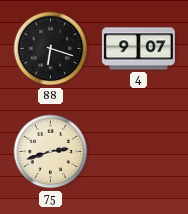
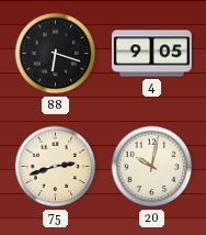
4: 9:07 -> 9:05
20: none -> 10:02
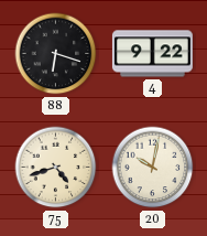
4: 9:05 -> 9:22
75: 2:42 -> 4:42
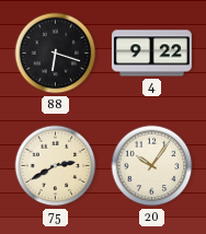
75: 4:42 -> 2:40
20: 10:02 -> 10:06
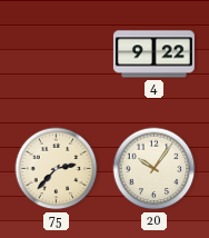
88: 6:18 -> none
75: 2:40 -> 2:37
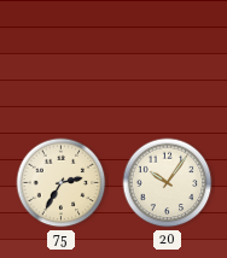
4: 9:22 -> none
75: 2:37 -> 2:35
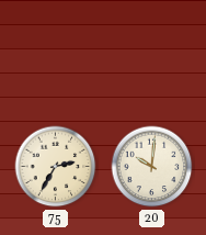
20: 10:06 -> 10:01
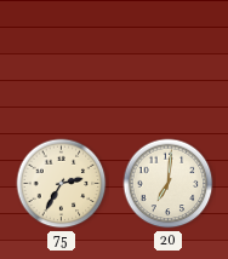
20: 10:01 -> 7:01
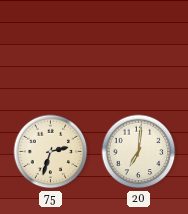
75: 2:35 -> 2:33
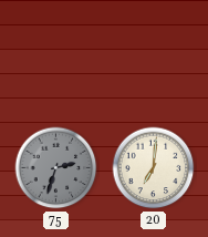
75 dial: cream -> grey
